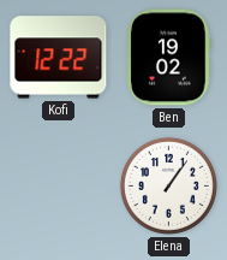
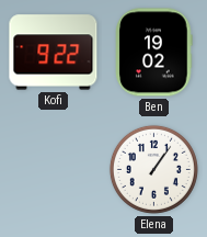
Kofi: 12:22 -> 9:22
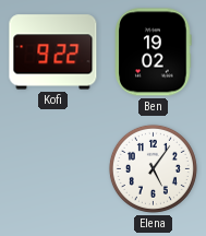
Elena: 1:06 -> 5:06
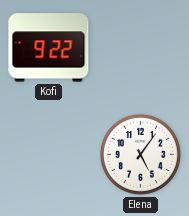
Ben: 19:02 -> none
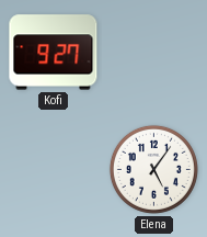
Kofi: 9:22 -> 9:27
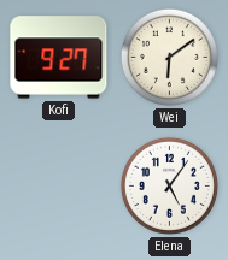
Wei: none -> 6:09
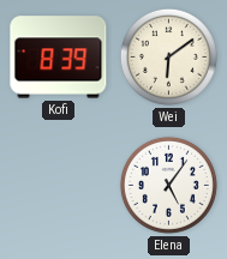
Kofi: 9:27 -> 8:39
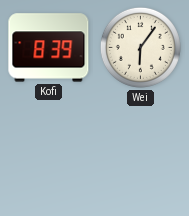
Wei: 6:09 -> 6:06
Elena: 5:06 -> none
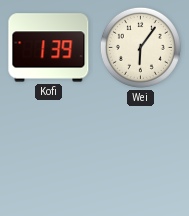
Kofi: 8:39 -> 1:39
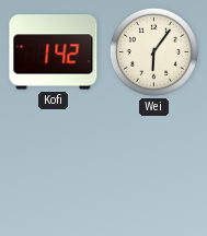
Kofi: 1:39 -> 1:42
